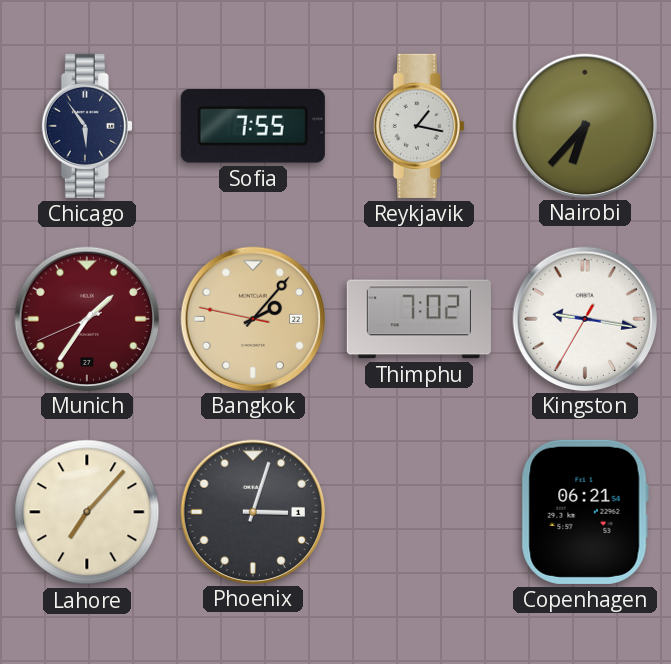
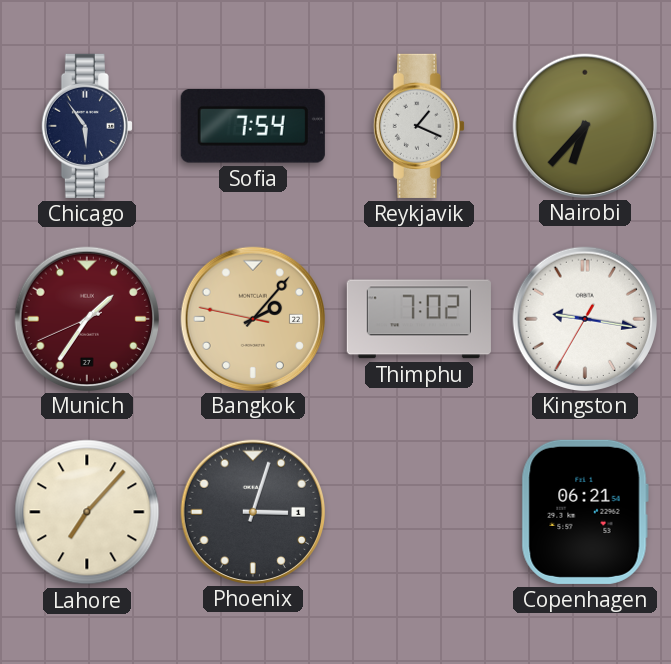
Sofia: 7:55 -> 7:54
Reykjavik: 1:17 -> 1:19
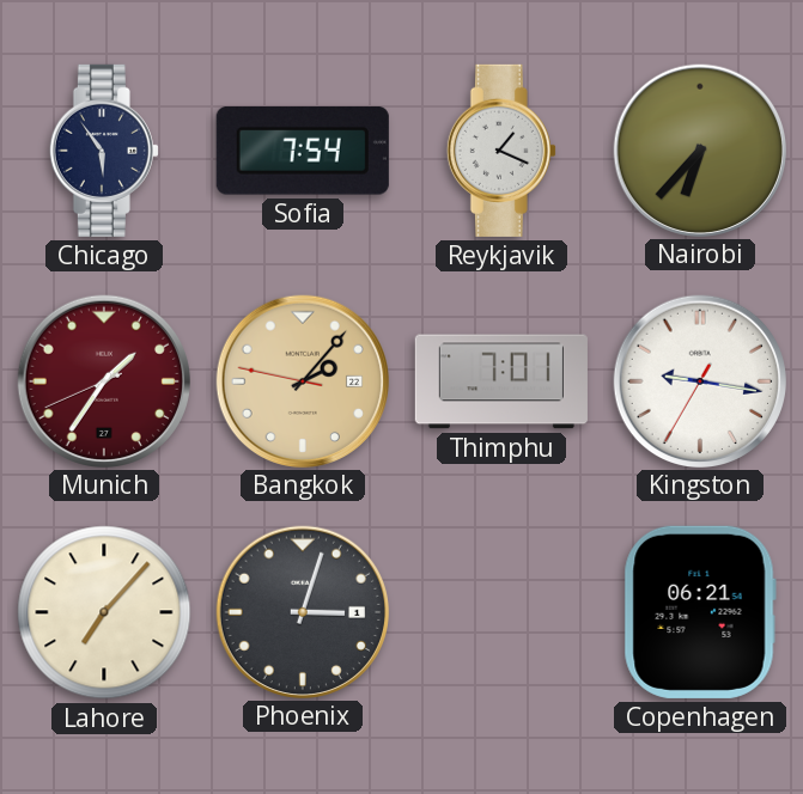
Thimphu: 7:02 -> 7:01
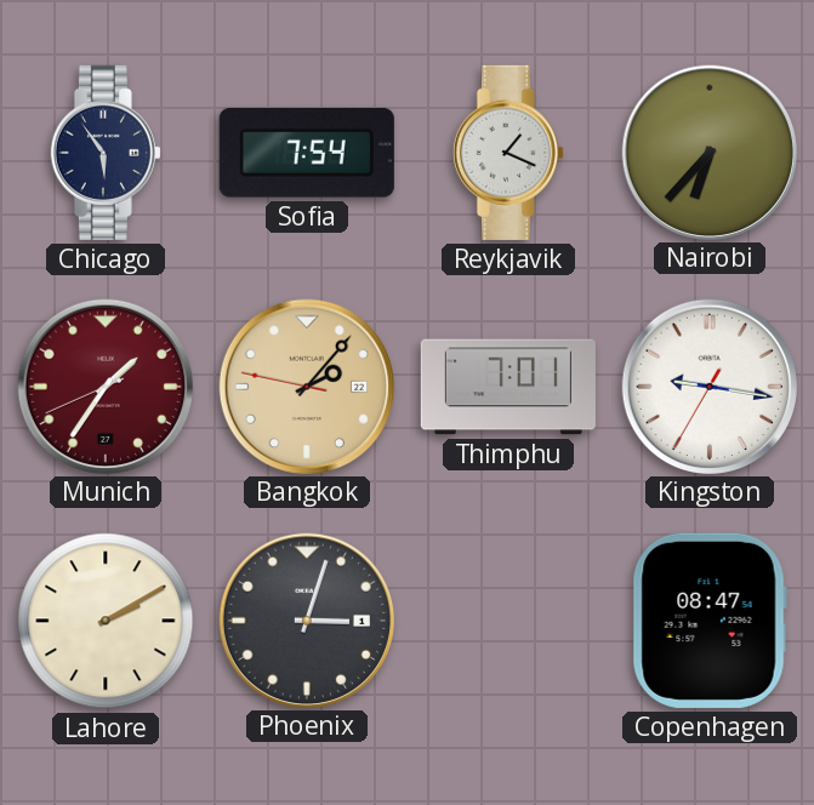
Lahore: 7:07 -> 2:10
Copenhagen: 06:21 -> 08:47
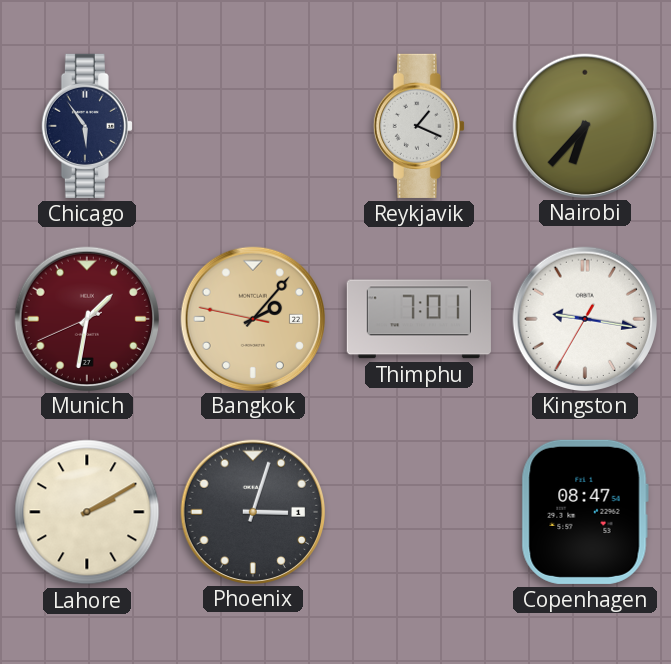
Sofia: 7:54 -> none
Munich: 1:35 -> 1:31
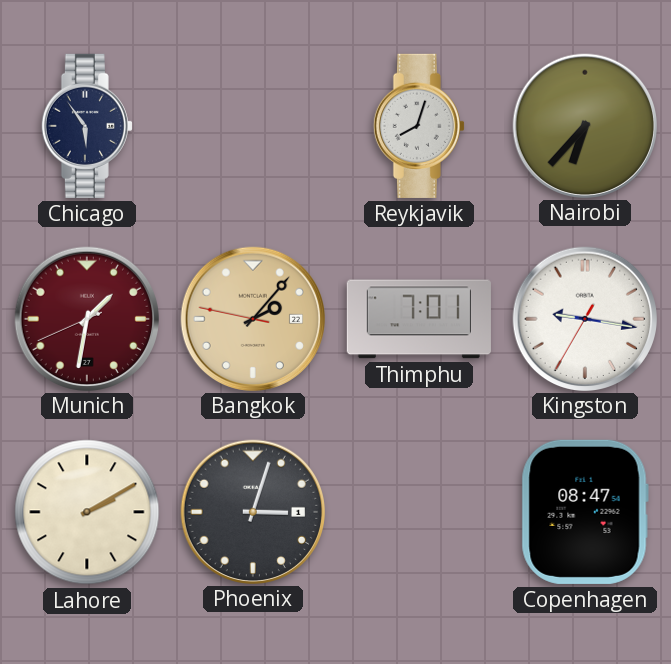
Reykjavik: 1:19 -> 8:03
